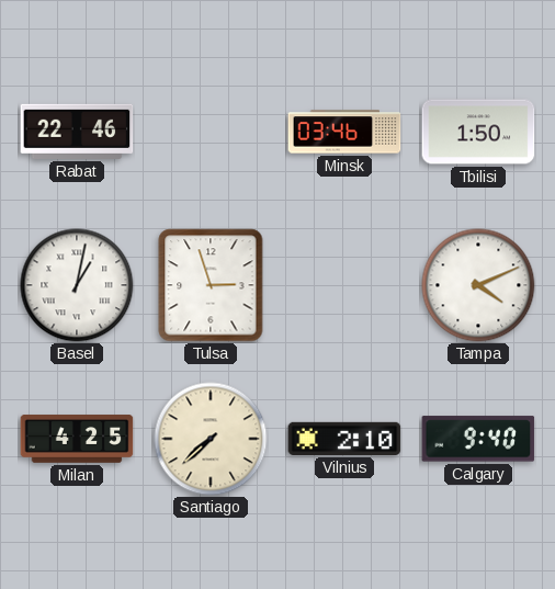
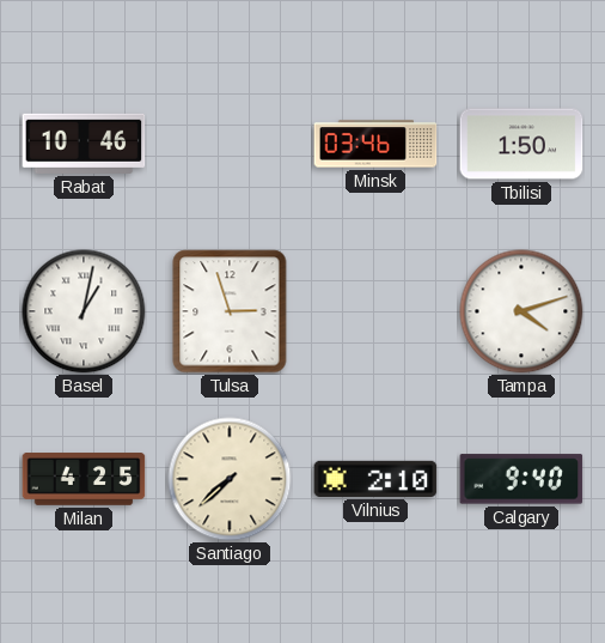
Rabat: 22:46 -> 10:46
Tampa: 4:11 -> 4:12
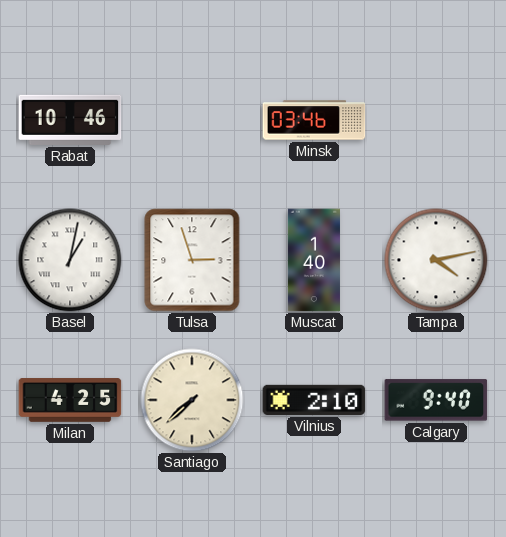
Tbilisi: 1:50 -> none
Muscat: none -> 1:40
Tampa: 4:12 -> 4:13
